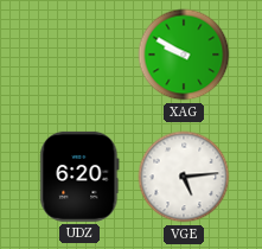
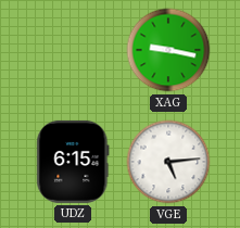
XAG: 9:50 -> 9:17
UDZ: 6:20 -> 6:15
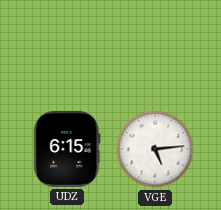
XAG: 9:17 -> none
